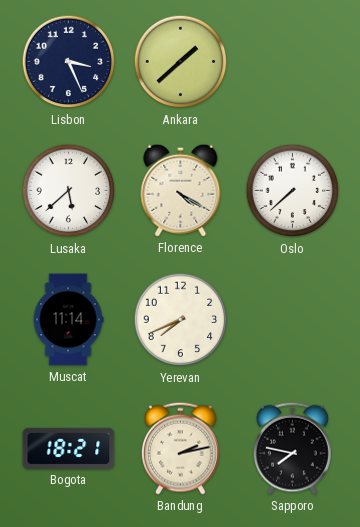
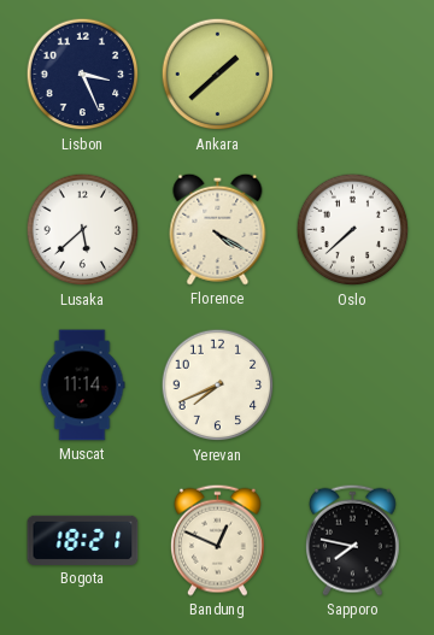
Bandung: 2:13 -> 12:49
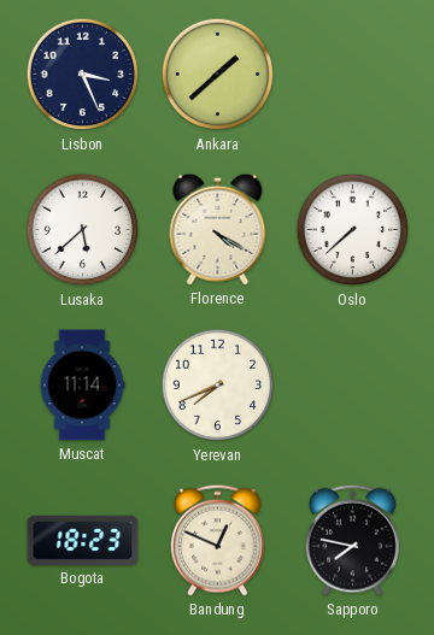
Bogota: 18:21 -> 18:23
